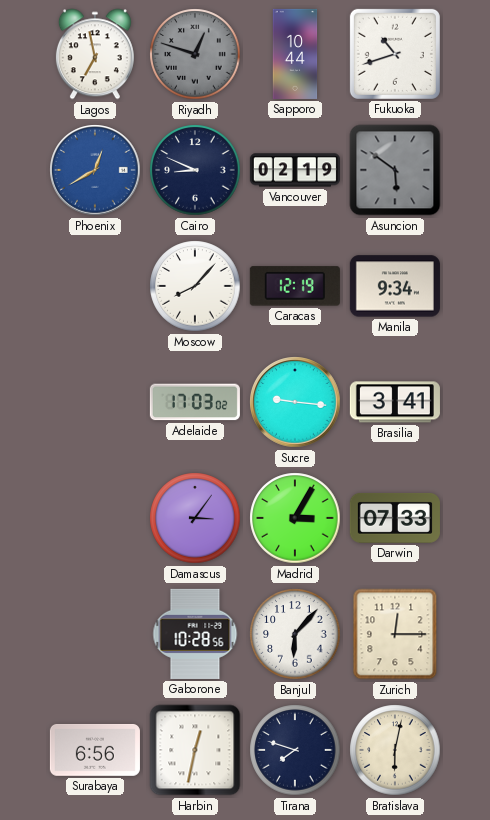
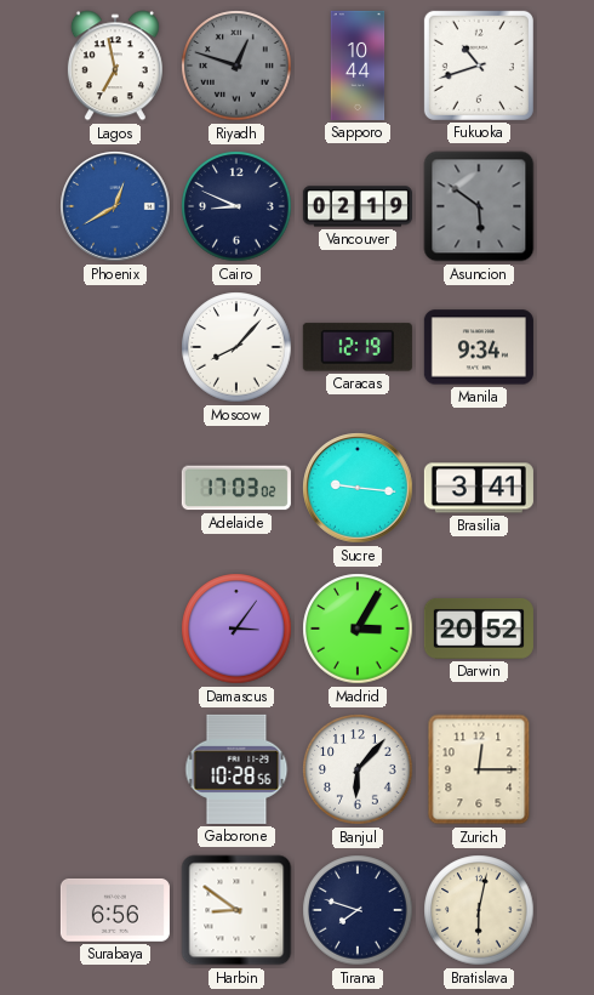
Darwin: 07:33 -> 20:52
Harbin: 12:32 -> 8:51
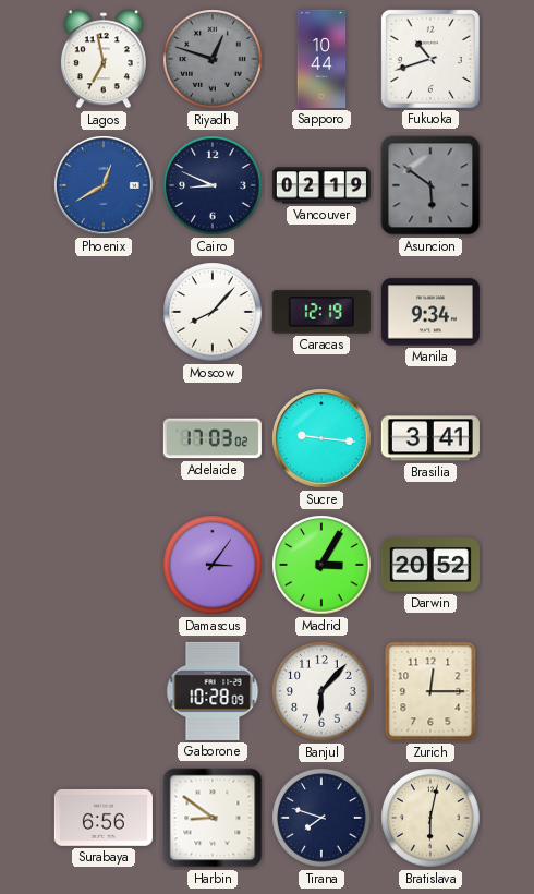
Gaborone: 10:28:56 -> 10:28:09
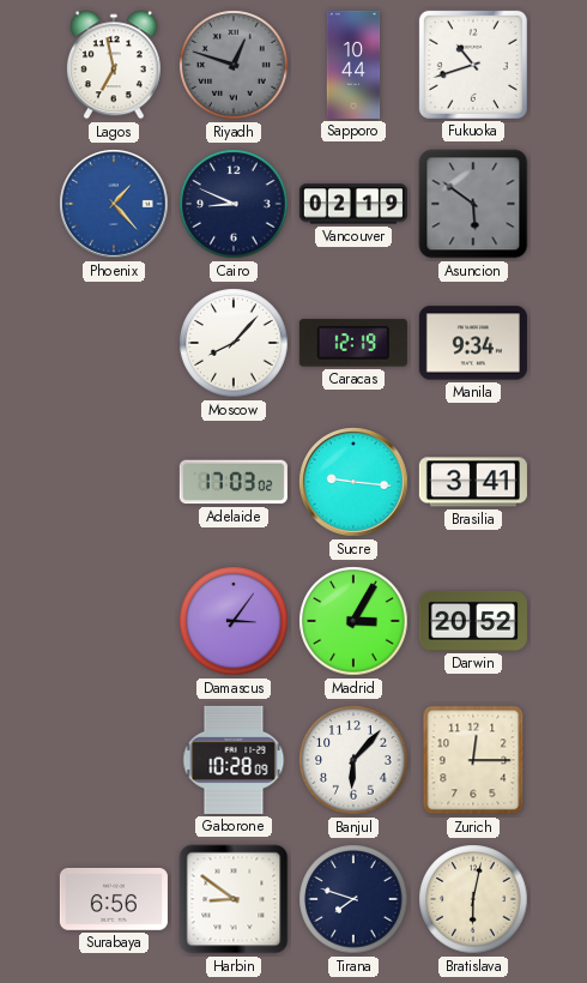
Phoenix: 12:40 -> 1:23
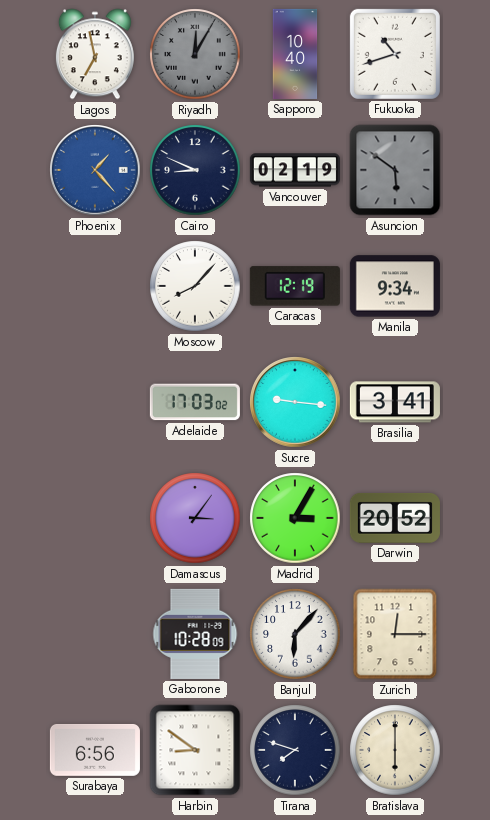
Riyadh: 12:48 -> 12:05
Sapporo: 10:44 -> 10:40
Bratislava: 6:02 -> 6:00
